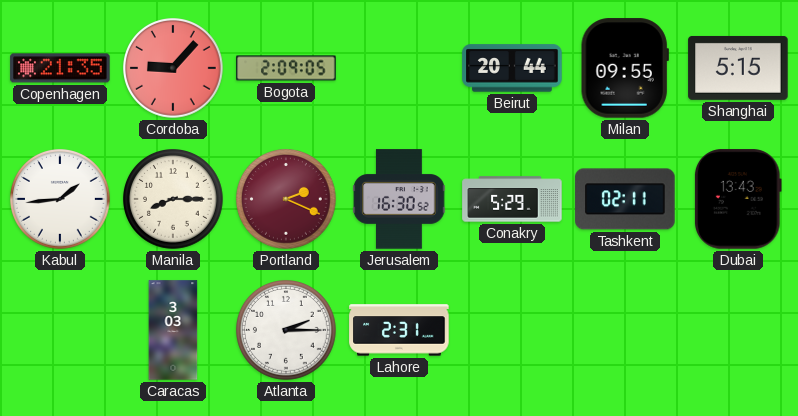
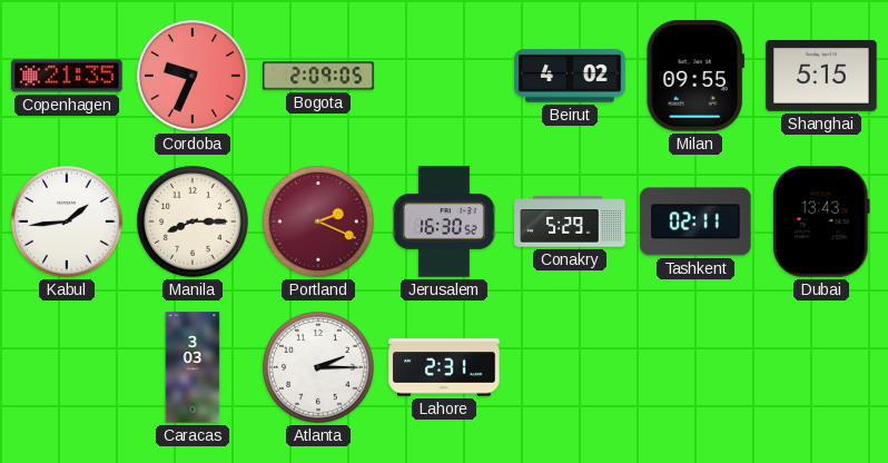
Cordoba: 9:07 -> 9:34
Beirut: 20:44 -> 4:02
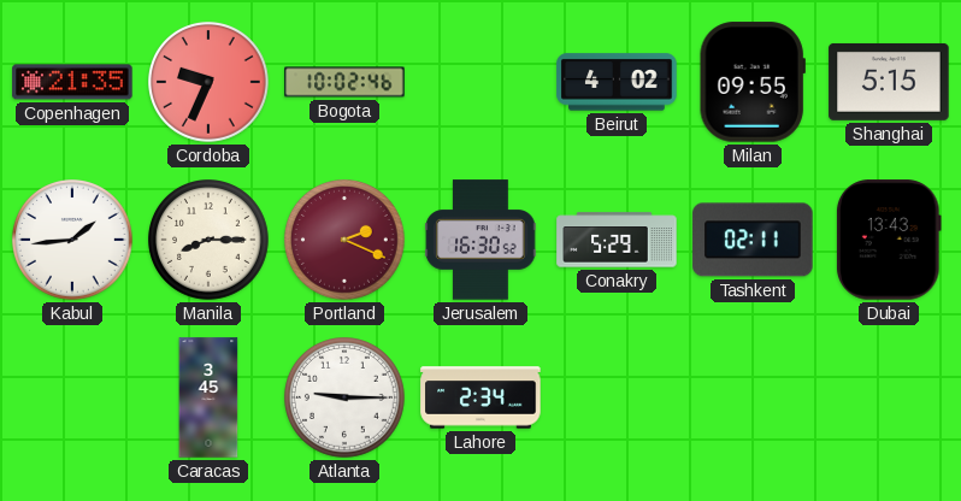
Bogota: 2:09 -> 10:02
Caracas: 3:03 -> 3:45
Atlanta: 2:15 -> 9:15
Lahore: 2:31 -> 2:34
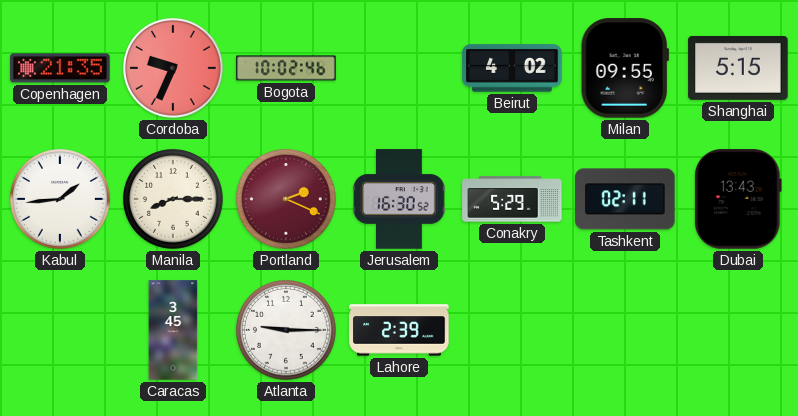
Lahore: 2:34 -> 2:39
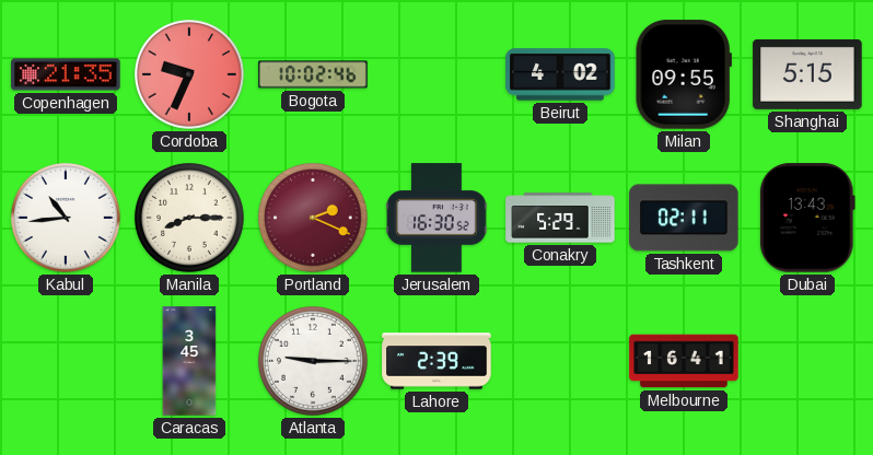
Kabul: 1:44 -> 10:44
Melbourne: none -> 16:41
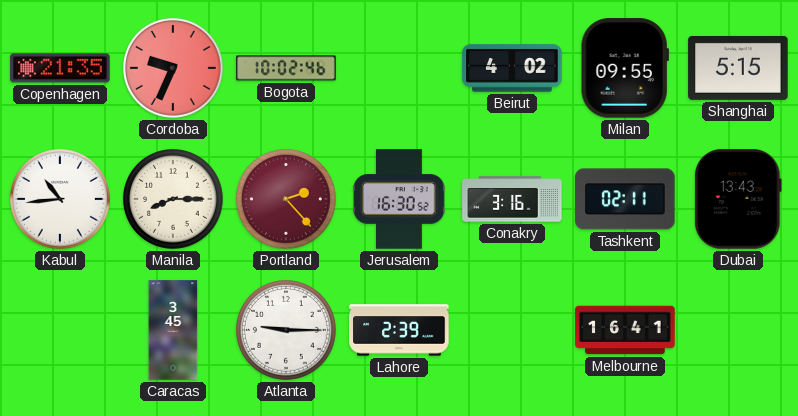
Portland: 2:19 -> 2:23
Conakry: 5:29 -> 3:16
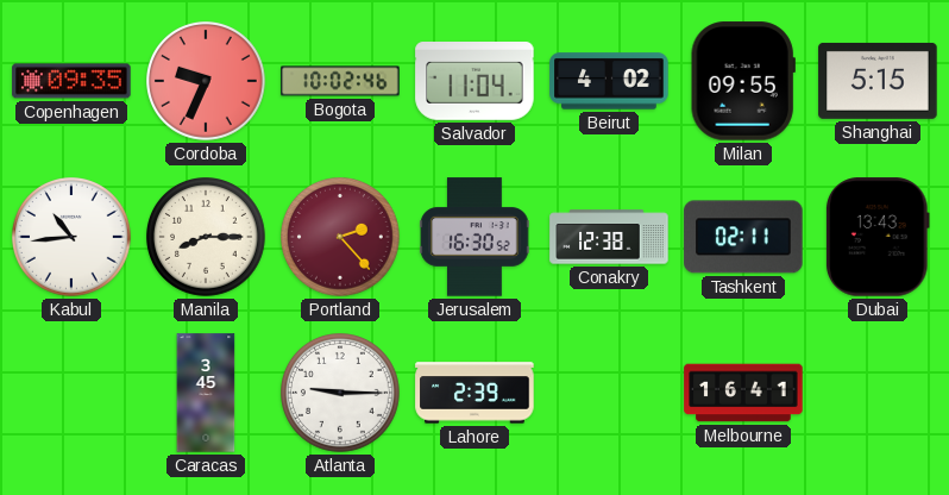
Copenhagen: 21:35 -> 09:35
Salvador: none -> 11:04
Conakry: 3:16 -> 12:38
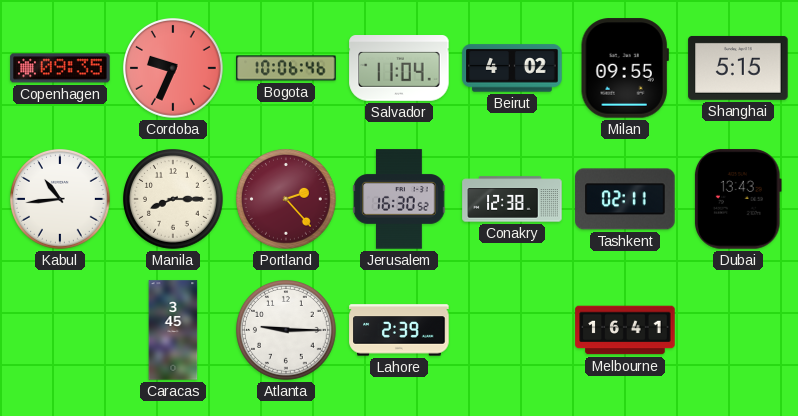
Bogota: 10:02 -> 10:06
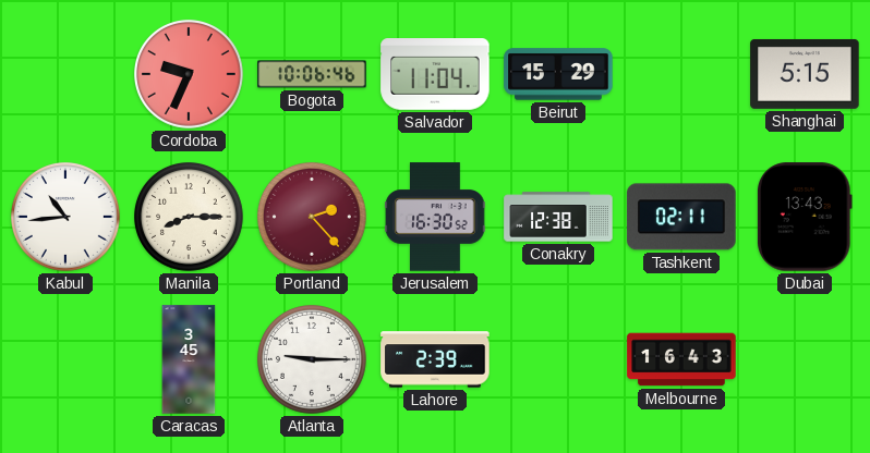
Copenhagen: 09:35 -> none
Beirut: 4:02 -> 15:29
Milan: 09:55 -> none
Melbourne: 16:41 -> 16:43
